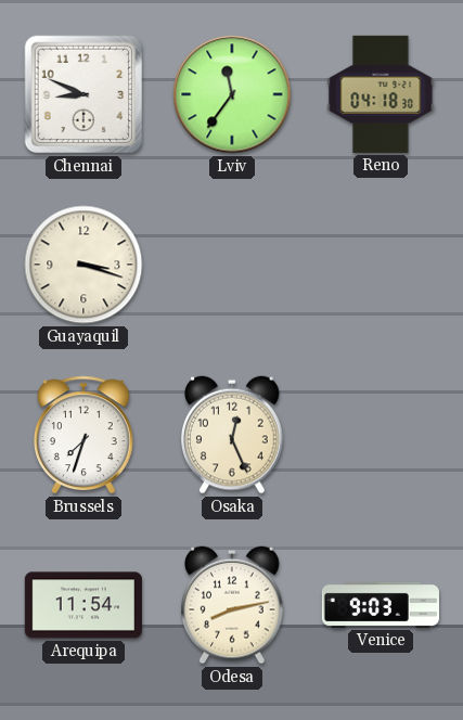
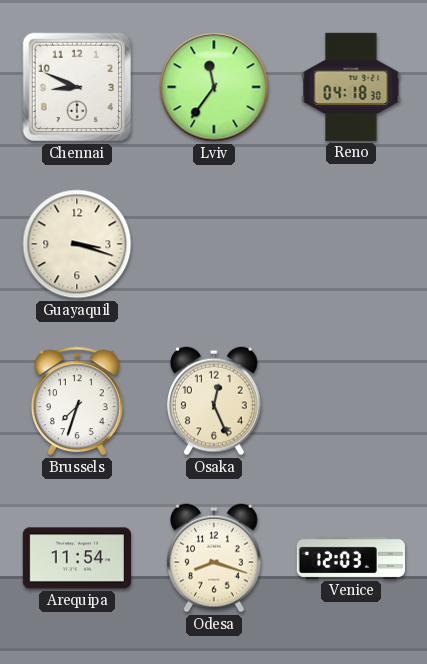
Odesa: 8:13 -> 8:18
Venice: 9:03 -> 12:03
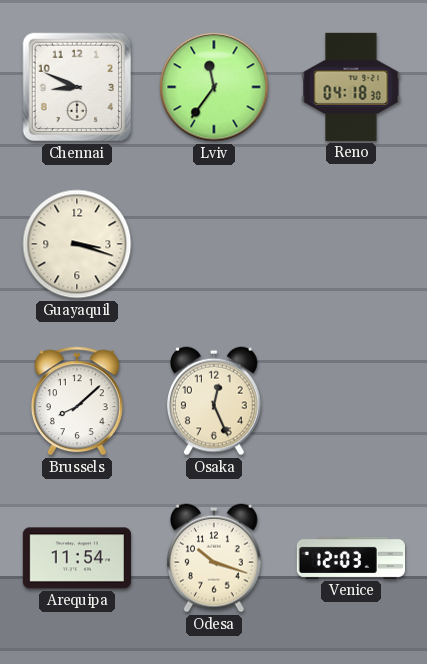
Brussels: 7:33 -> 8:08
Odesa: 8:18 -> 10:18
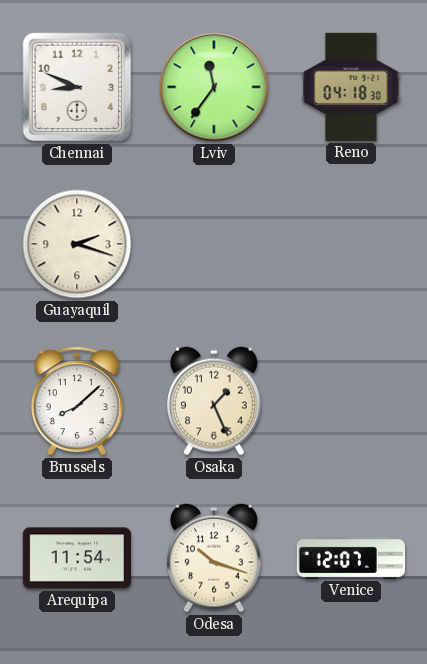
Guayaquil: 3:18 -> 2:18
Osaka: 12:26 -> 1:26
Venice: 12:03 -> 12:07
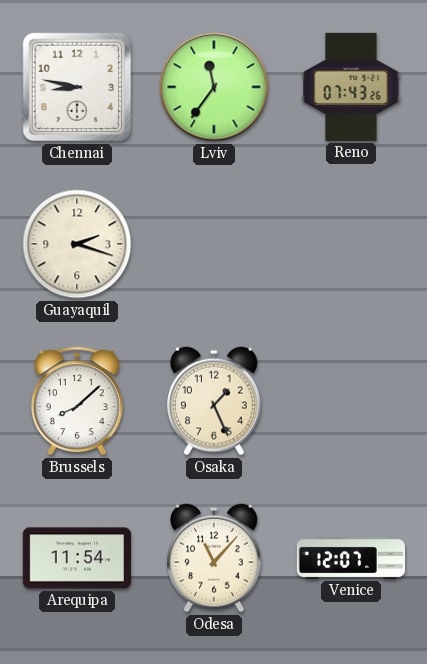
Chennai: 8:49 -> 8:47
Reno: 04:18 -> 07:43
Odesa: 10:18 -> 11:07
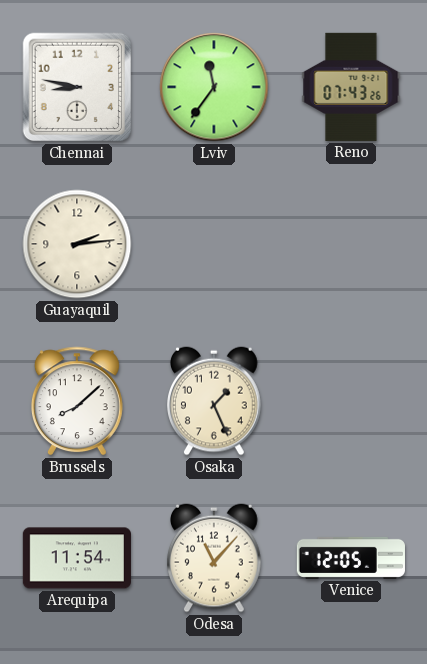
Guayaquil: 2:18 -> 2:14
Venice: 12:07 -> 12:05
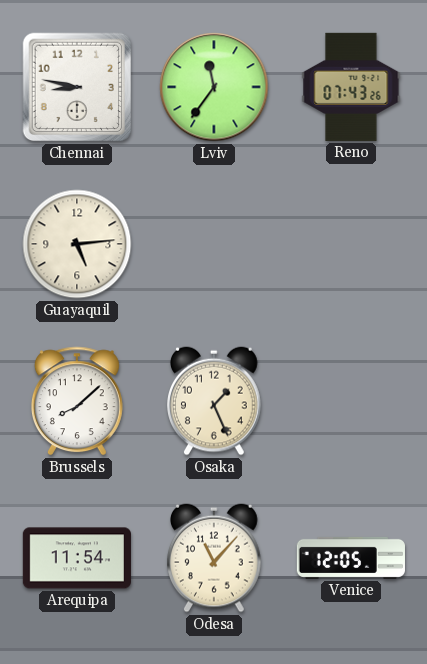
Guayaquil: 2:14 -> 5:14
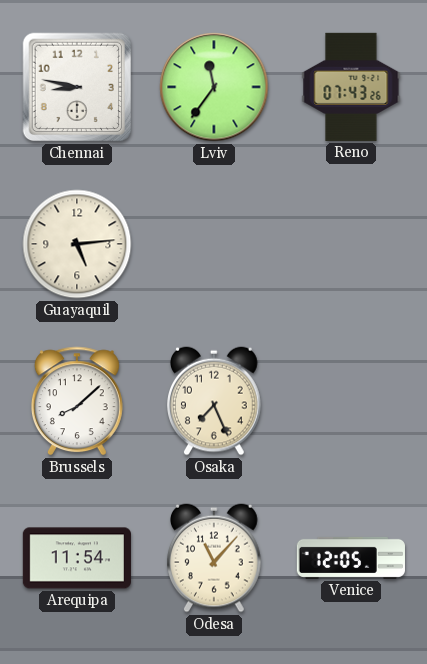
Osaka: 1:26 -> 7:26
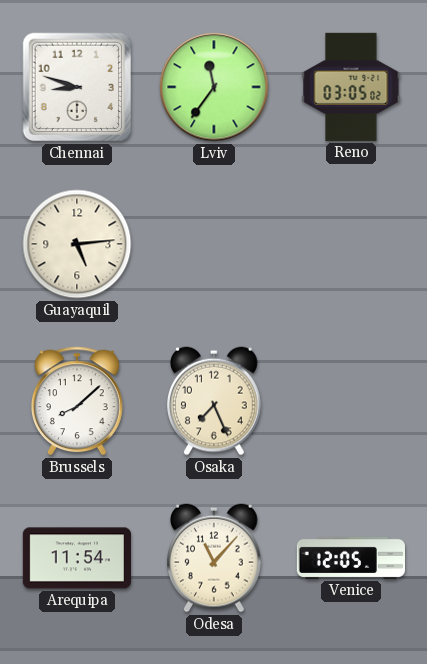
Chennai: 8:47 -> 8:48
Reno: 07:43 -> 03:05
